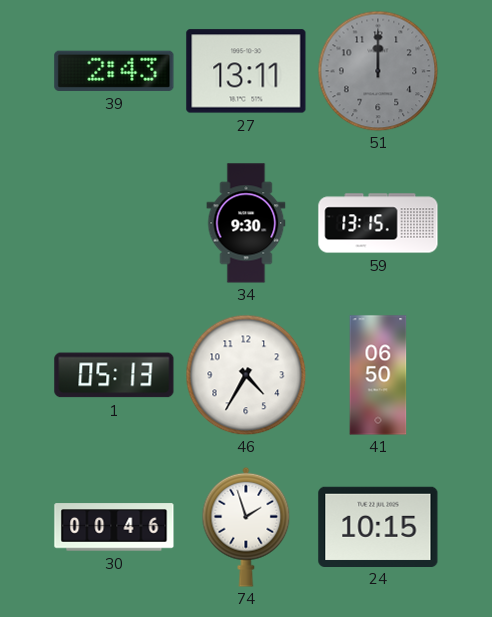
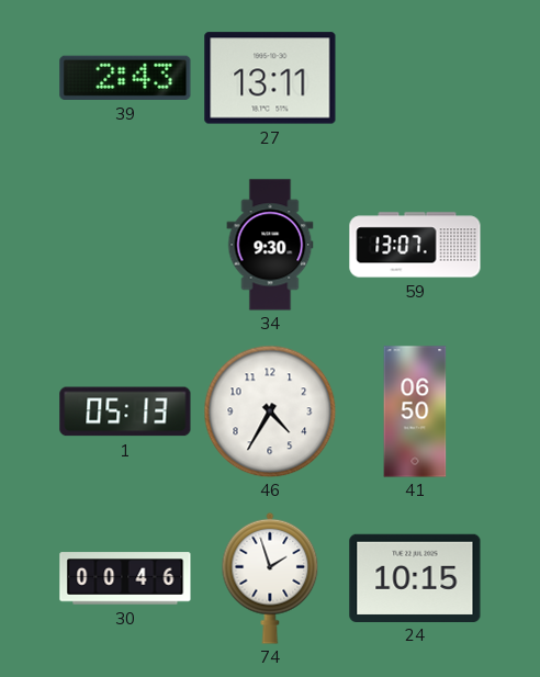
51: 12:00 -> none
59: 13:15 -> 13:07
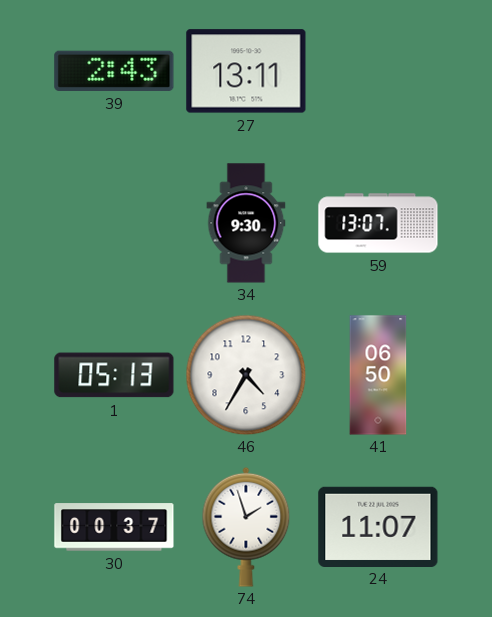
30: 00:46 -> 00:37
24: 10:15 -> 11:07
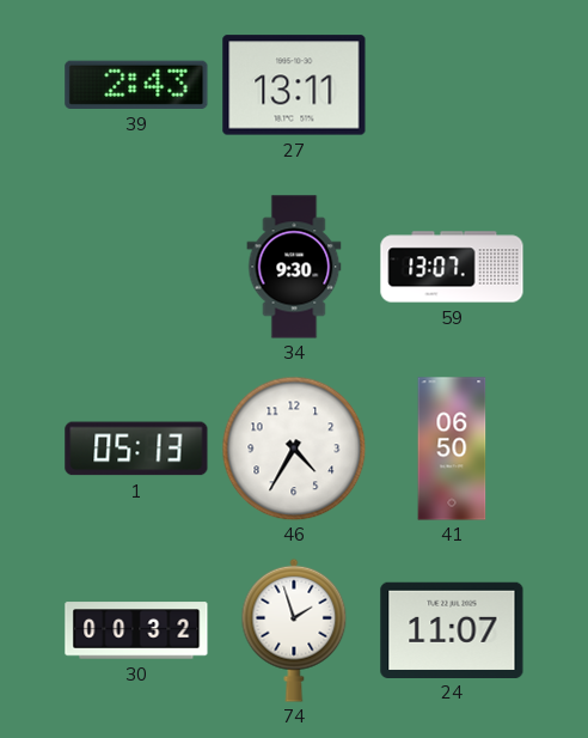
30: 00:37 -> 00:32
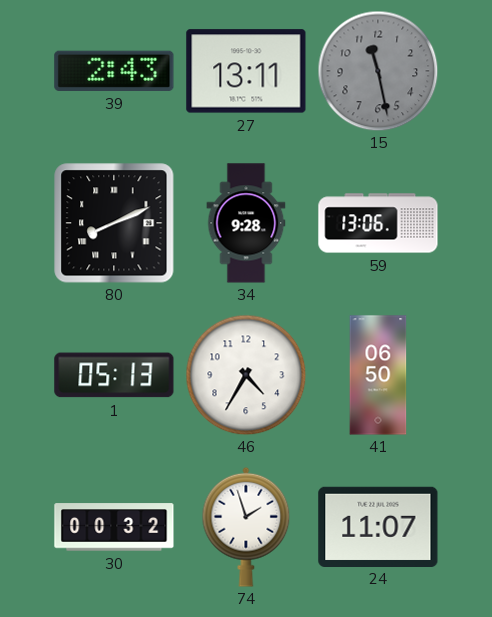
15: none -> 11:28
80: none -> 8:11
34: 9:30 -> 9:28
59: 13:07 -> 13:06
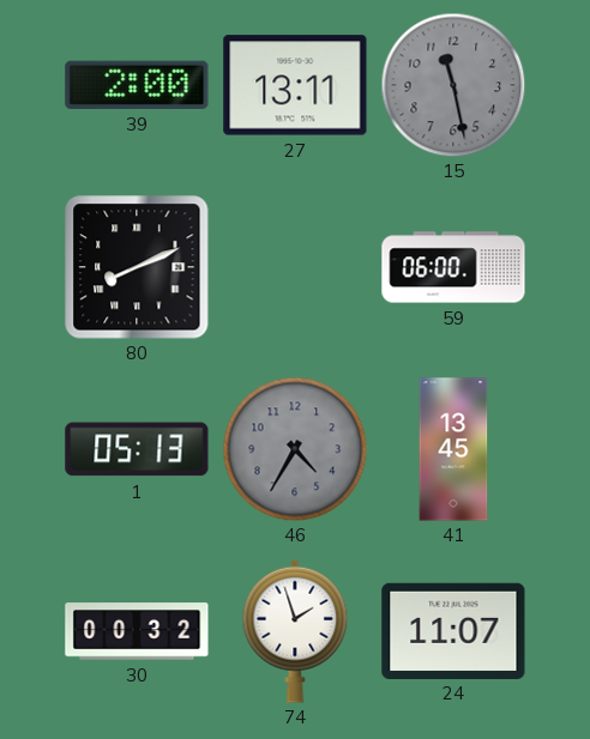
39: 2:43 -> 2:00
34: 9:28 -> none
59: 13:06 -> 06:00
46 dial: white -> grey
41: 06:50 -> 13:45
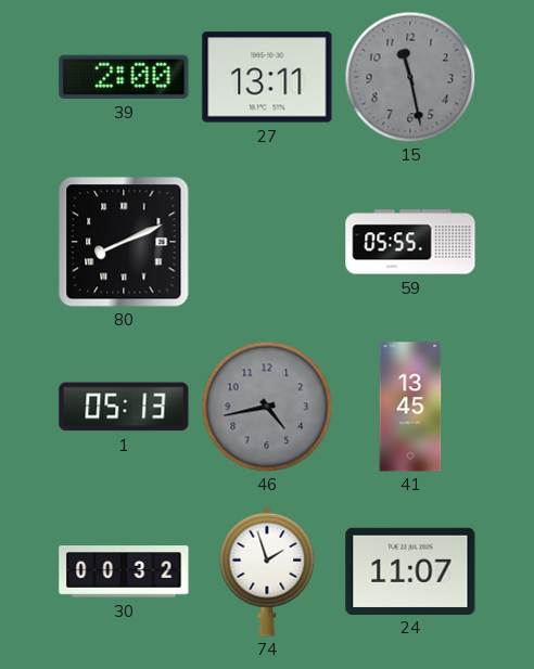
59: 06:00 -> 05:55
46: 4:35 -> 4:43
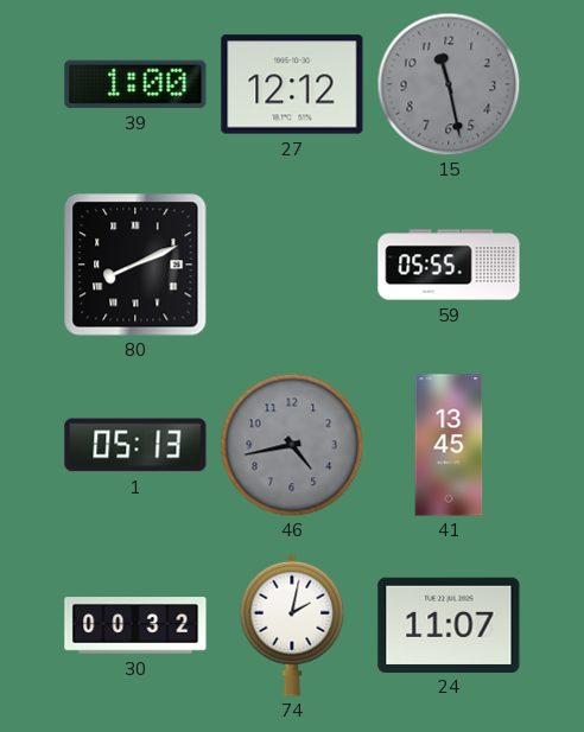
39: 2:00 -> 1:00
27: 13:11 -> 12:12
74: 1:57 -> 2:02
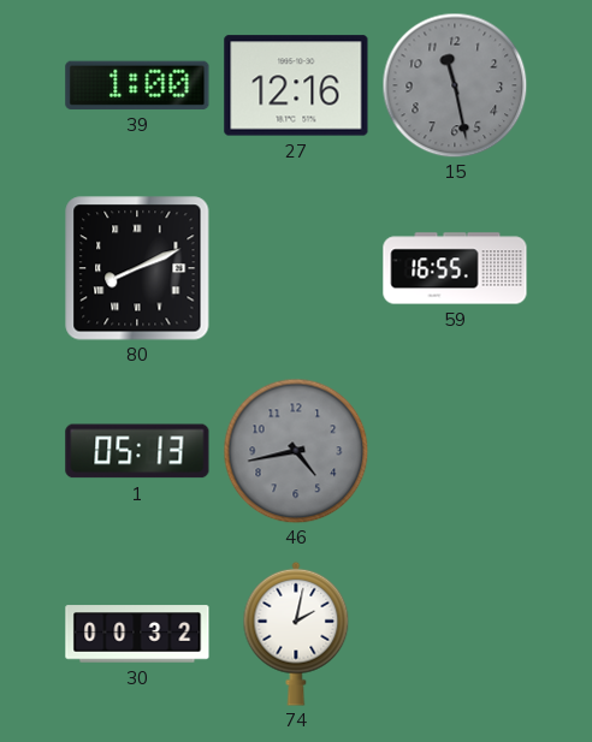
27: 12:12 -> 12:16
59: 05:55 -> 16:55
41: 13:45 -> none
24: 11:07 -> none
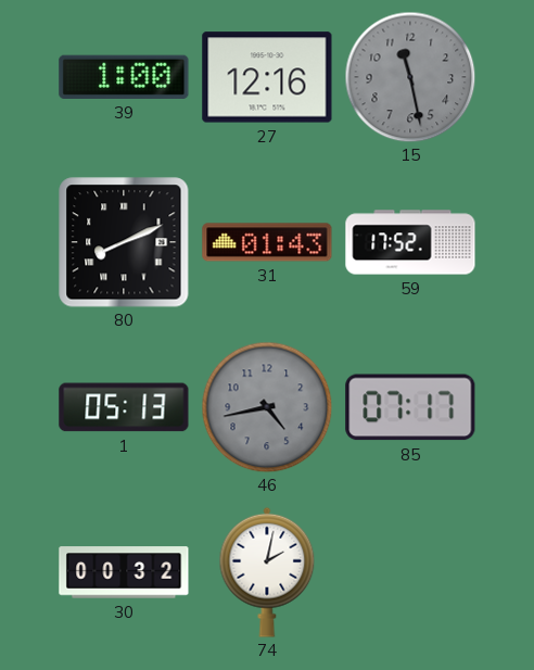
31: none -> 01:43
59: 16:55 -> 17:52
85: none -> 07:17
